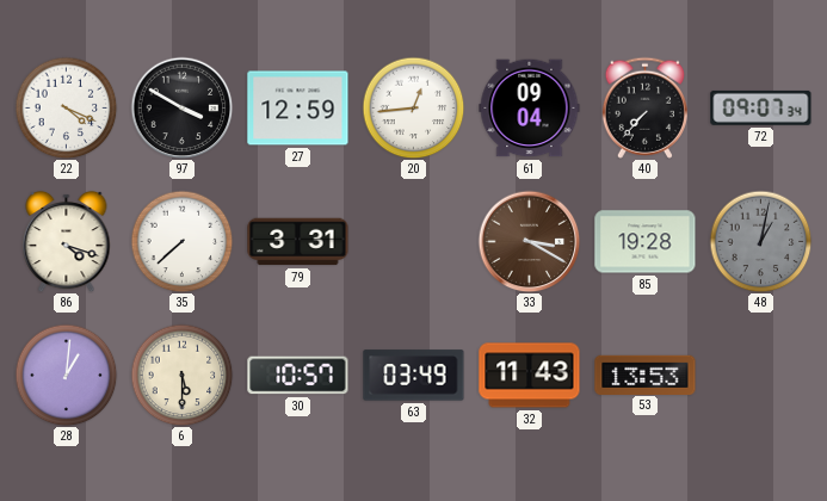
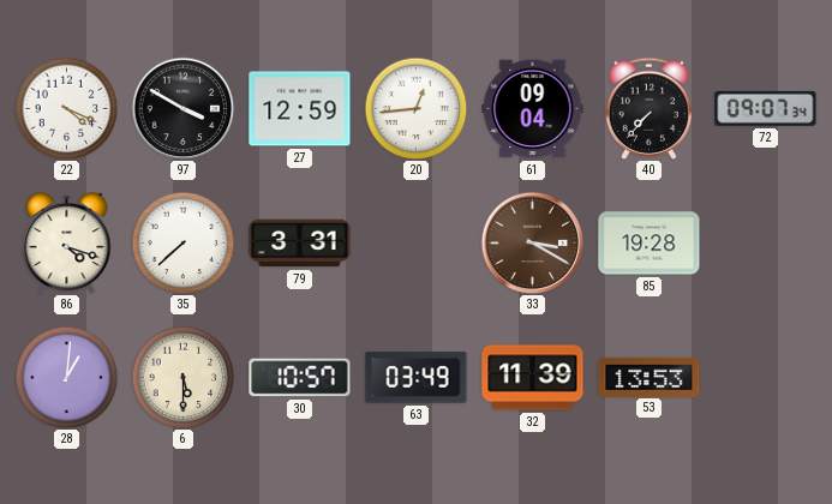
48: 1:02 -> none
32: 11:43 -> 11:39
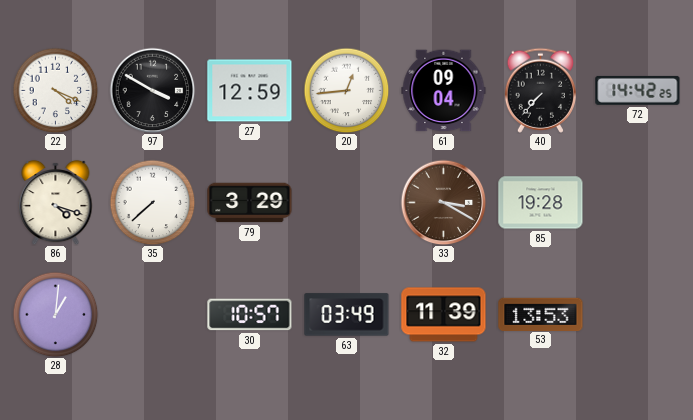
72: 09:07 -> 14:42
79: 3:31 -> 3:29
6: 5:30 -> none
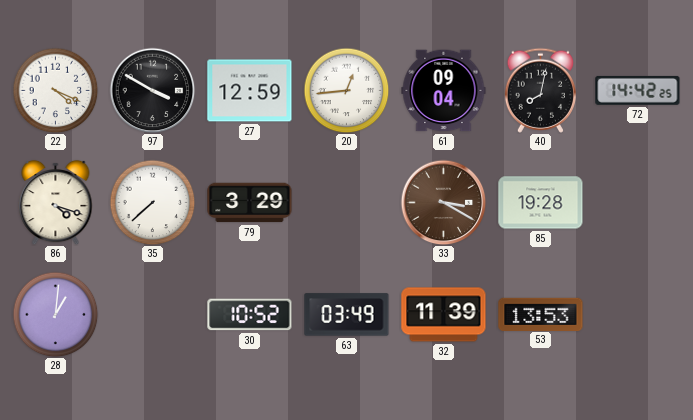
40: 7:37 -> 8:02
30: 10:57 -> 10:52
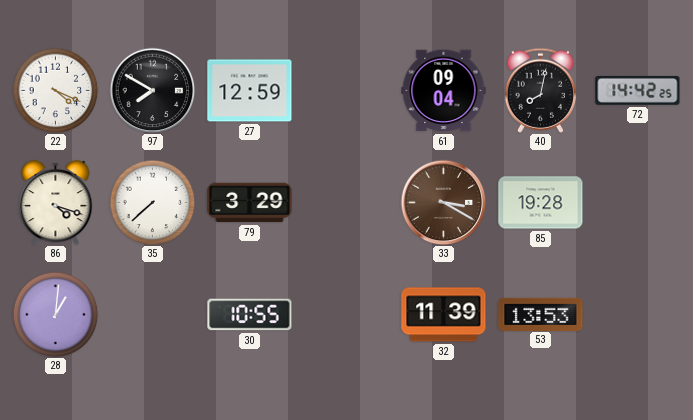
97: 3:50 -> 7:50
20: 12:44 -> none
30: 10:52 -> 10:55
63: 03:49 -> none
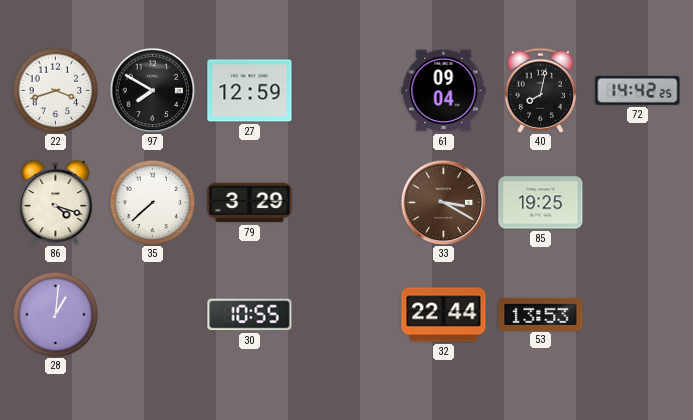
22: 4:19 -> 3:42
85: 19:28 -> 19:25
32: 11:39 -> 22:44
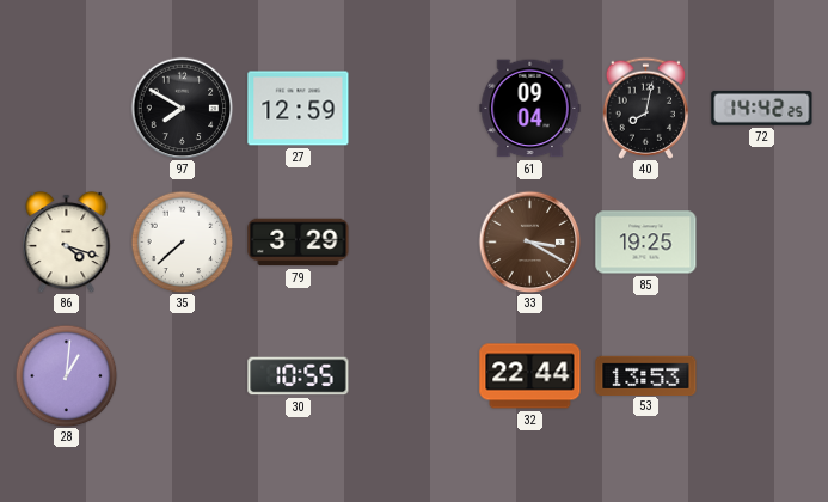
22: 3:42 -> none
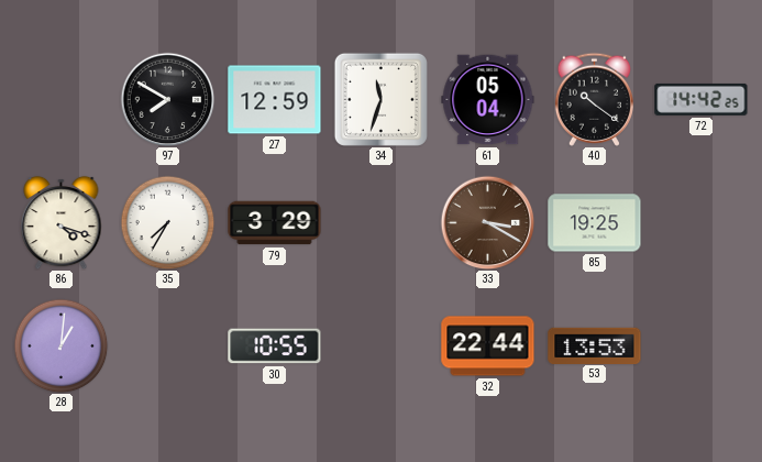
34: none -> 11:33
61: 09:04 -> 05:04
40: 8:02 -> 10:21
35: 7:38 -> 7:35
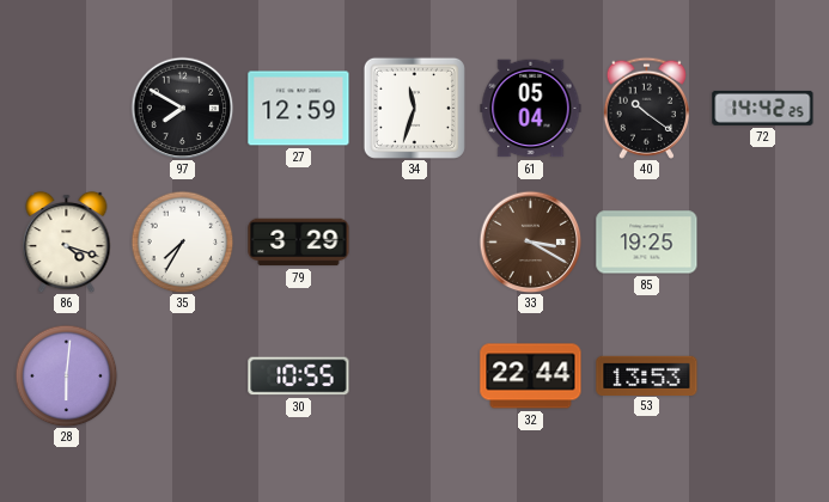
28: 1:01 -> 6:01
